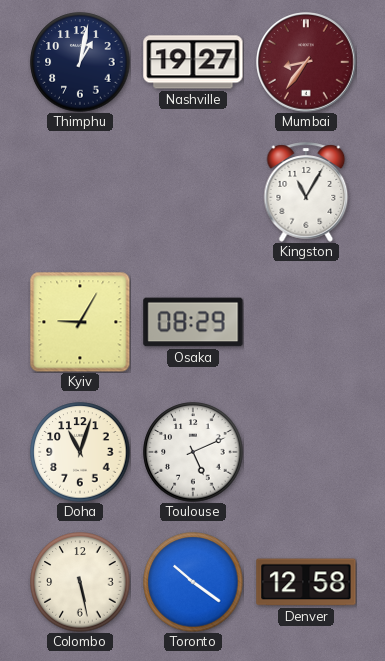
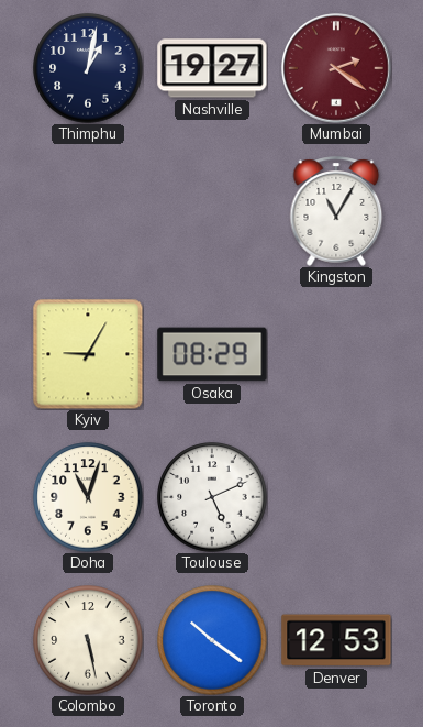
Mumbai: 8:36 -> 2:21
Denver: 12:58 -> 12:53
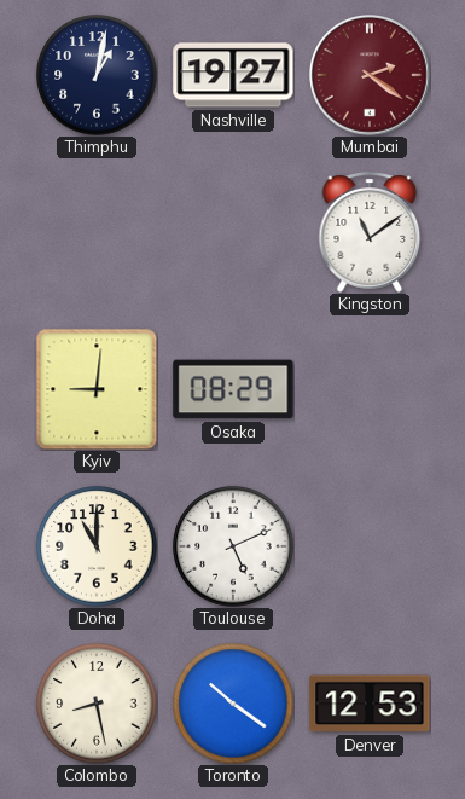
Kingston: 11:05 -> 11:09
Kyiv: 9:05 -> 9:01
Doha: 11:03 -> 11:00
Colombo: 5:28 -> 8:28
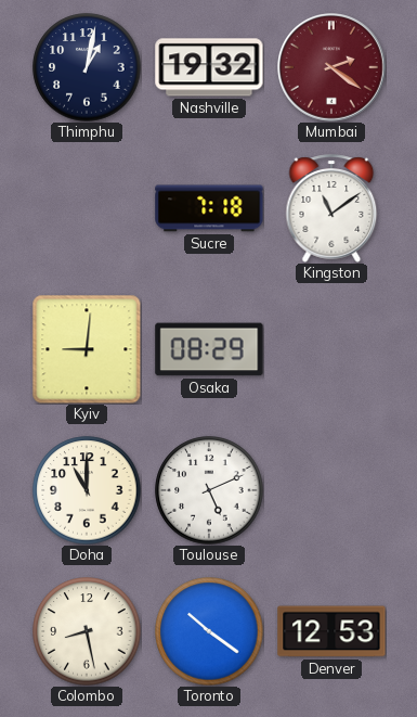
Nashville: 19:27 -> 19:32
Sucre: none -> 7:18
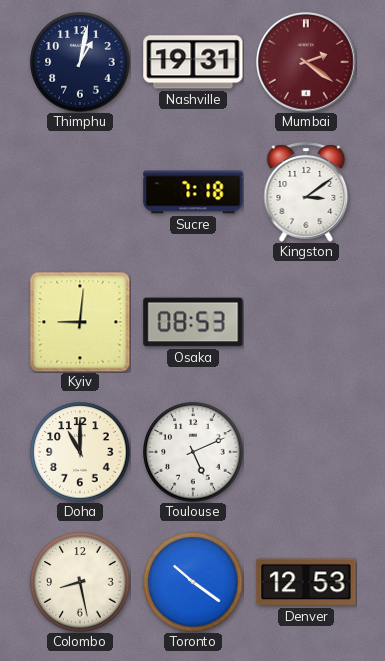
Nashville: 19:32 -> 19:31
Kingston: 11:09 -> 3:09
Osaka: 08:29 -> 08:53
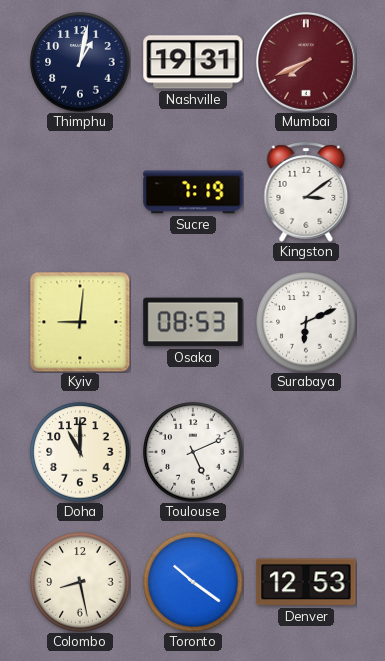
Mumbai: 2:21 -> 7:41
Sucre: 7:18 -> 7:19
Surabaya: none -> 6:11
